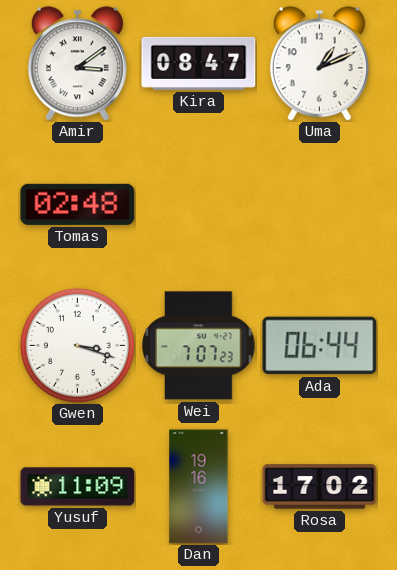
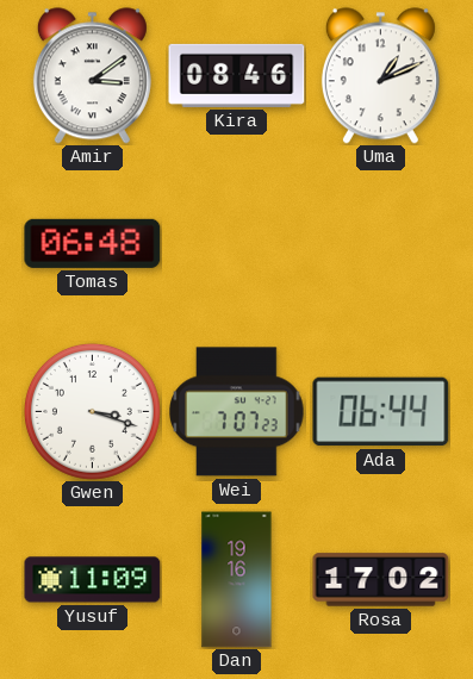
Kira: 08:47 -> 08:46
Tomas: 02:48 -> 06:48
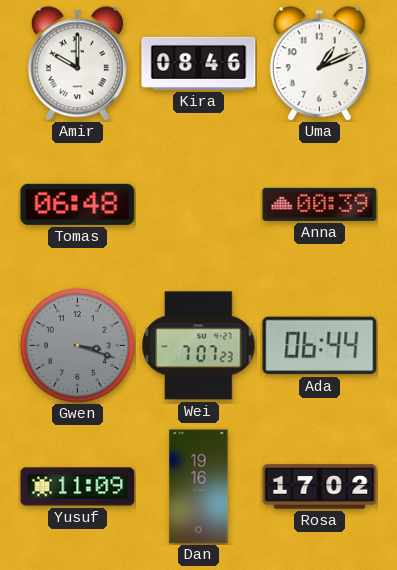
Amir: 3:09 -> 10:00
Anna: none -> 00:39
Gwen dial: white -> grey
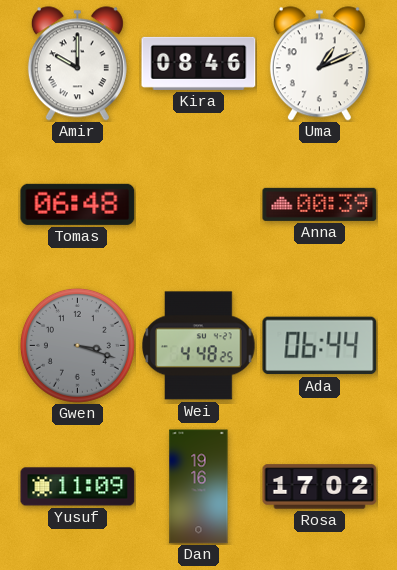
Wei: 7:07 -> 4:48
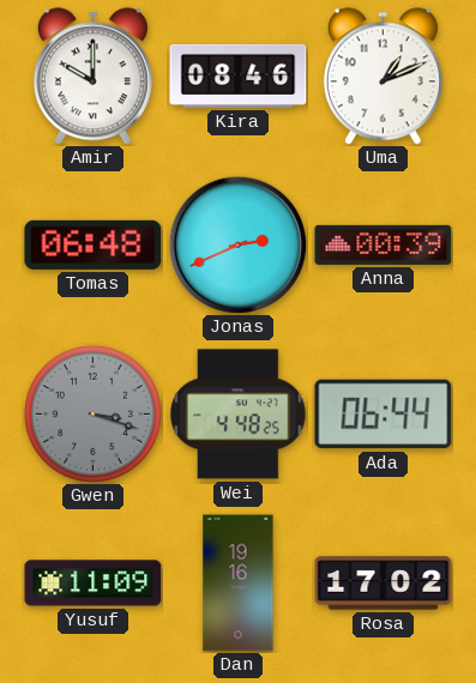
Jonas: none -> 2:41
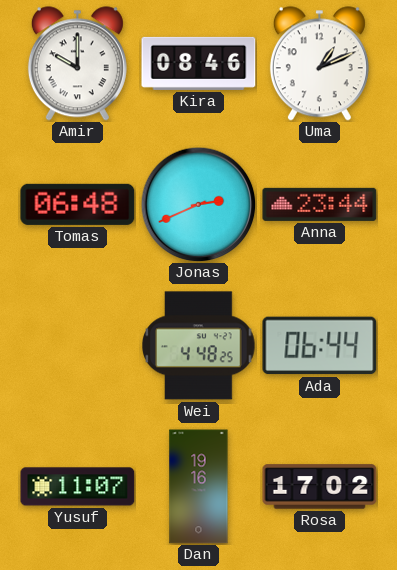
Anna: 00:39 -> 23:44
Gwen: 3:18 -> none
Yusuf: 11:09 -> 11:07
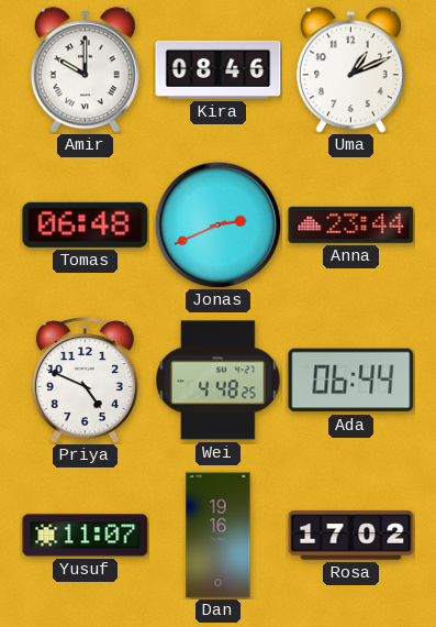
Priya: none -> 4:49
